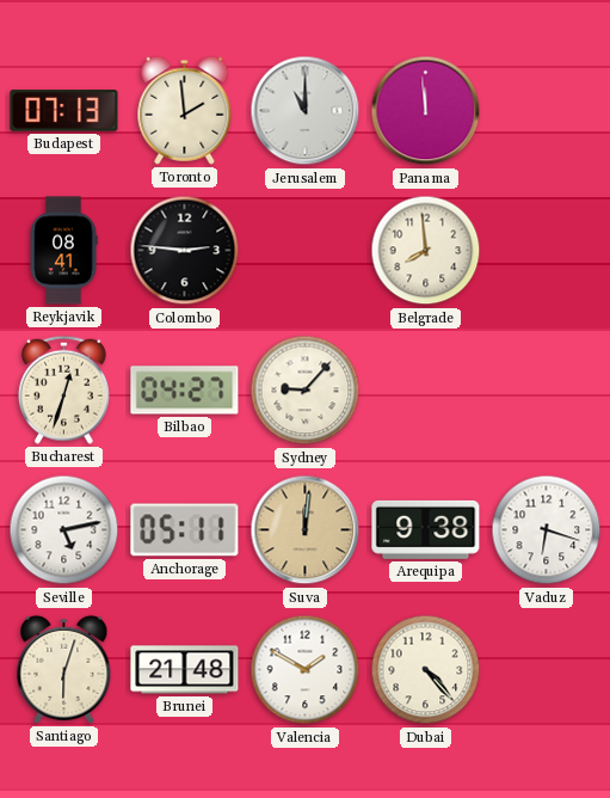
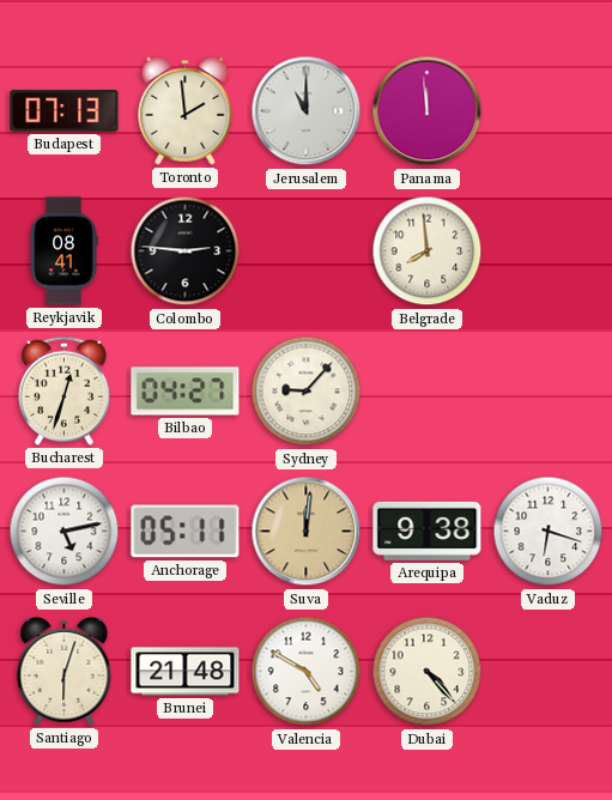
Valencia: 1:50 -> 4:50
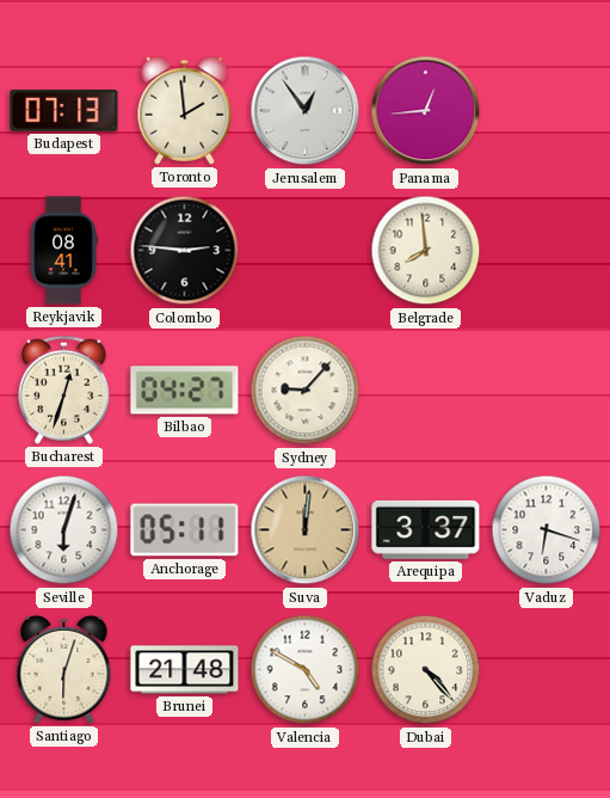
Jerusalem: 11:00 -> 12:54
Panama: 11:59 -> 12:44
Seville: 5:13 -> 6:03
Arequipa: 9:38 -> 3:37
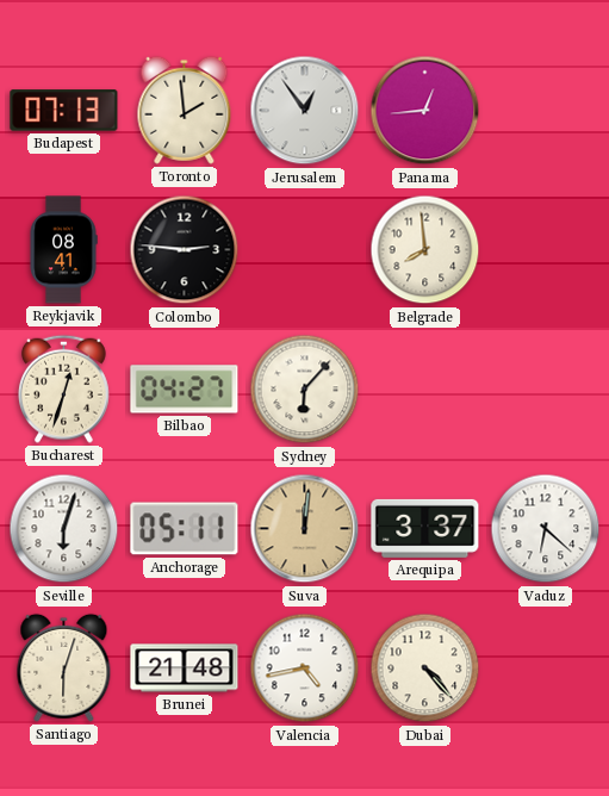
Sydney: 9:07 -> 6:07
Vaduz: 6:18 -> 6:22
Valencia: 4:50 -> 4:43
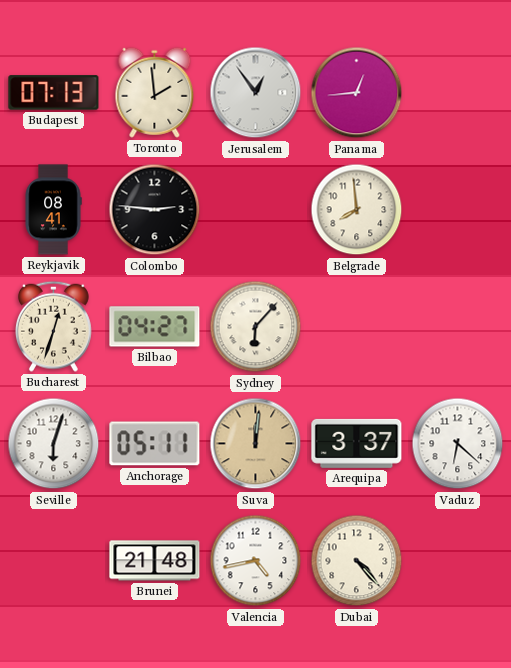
Santiago: 6:03 -> none
